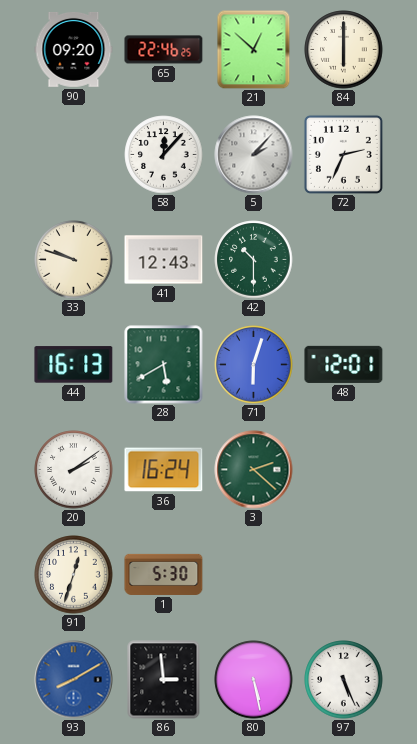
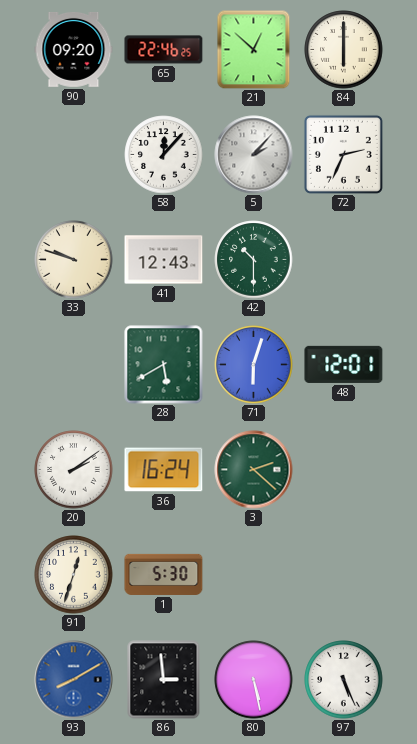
44: 16:13 -> none
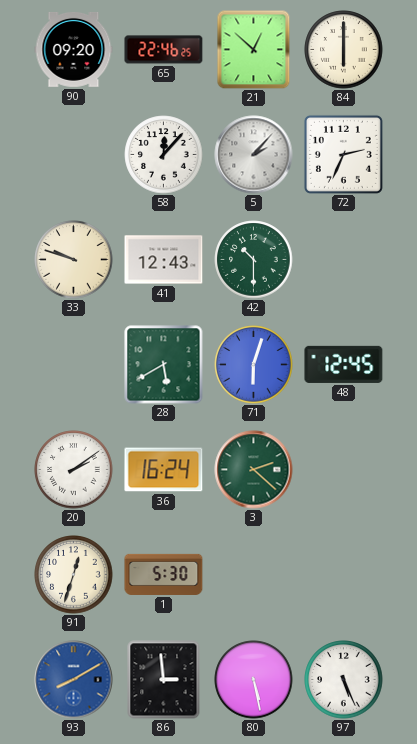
48: 12:01 -> 12:45
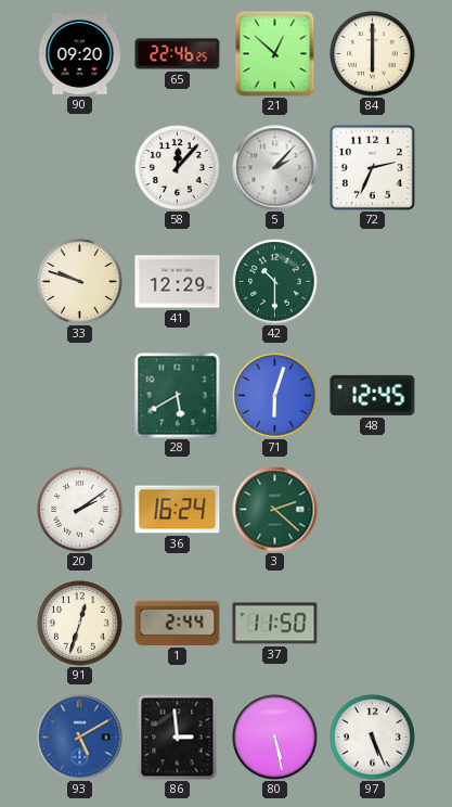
41: 12:43 -> 12:29
1: 5:30 -> 2:44
37: none -> 11:50
93: 8:10 -> 5:10
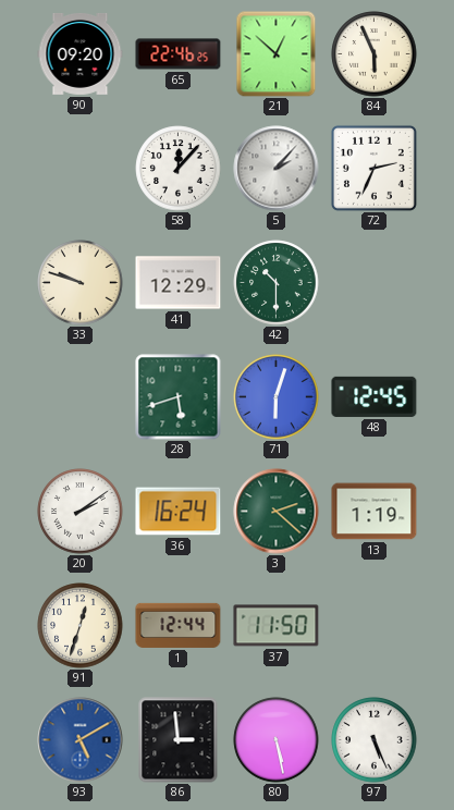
84: 6:00 -> 5:56
28: 5:40 -> 5:42
13: none -> 1:19
1: 2:44 -> 12:44
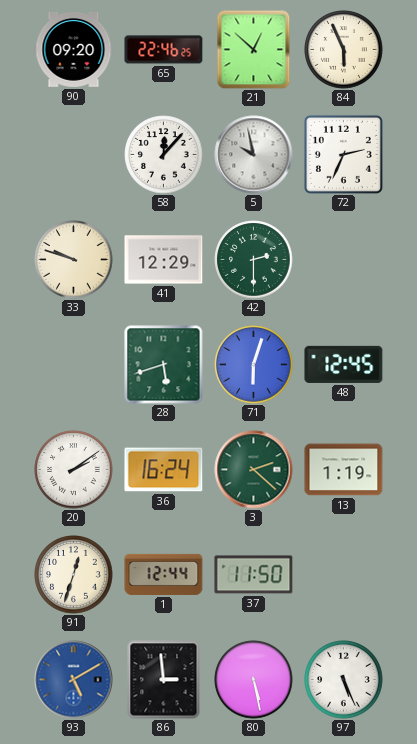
5: 2:07 -> 9:58
42: 10:30 -> 2:30
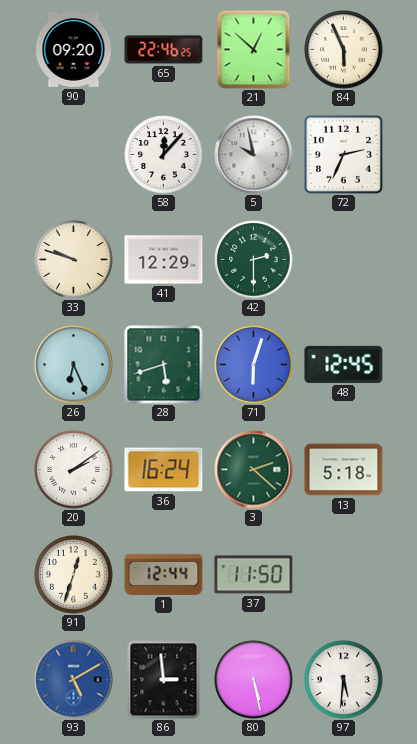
26: none -> 6:26
13: 1:19 -> 5:18
97: 5:26 -> 5:31
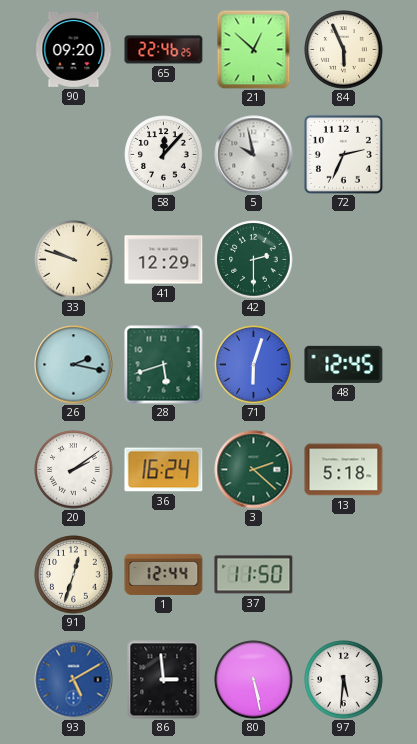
26: 6:26 -> 2:17
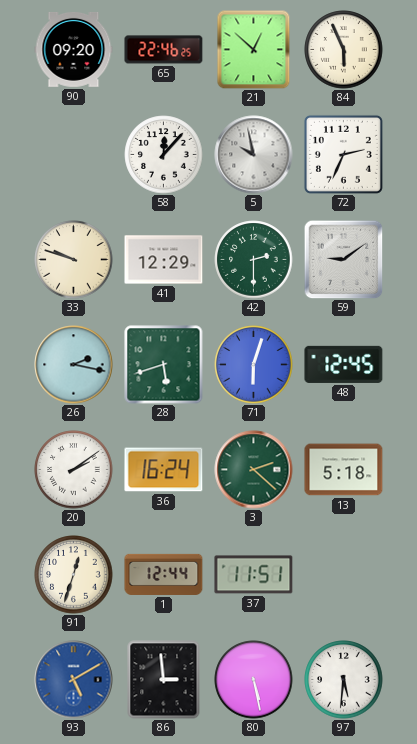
59: none -> 9:09
37: 11:50 -> 11:51
